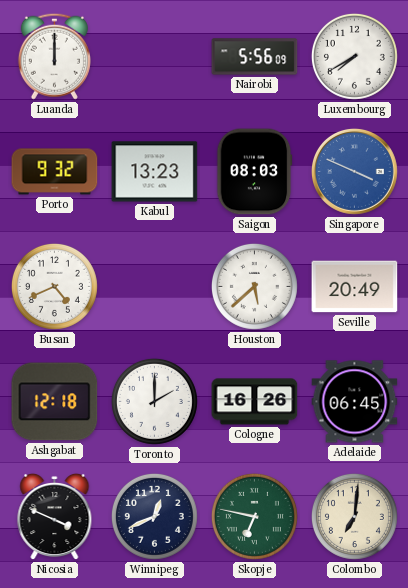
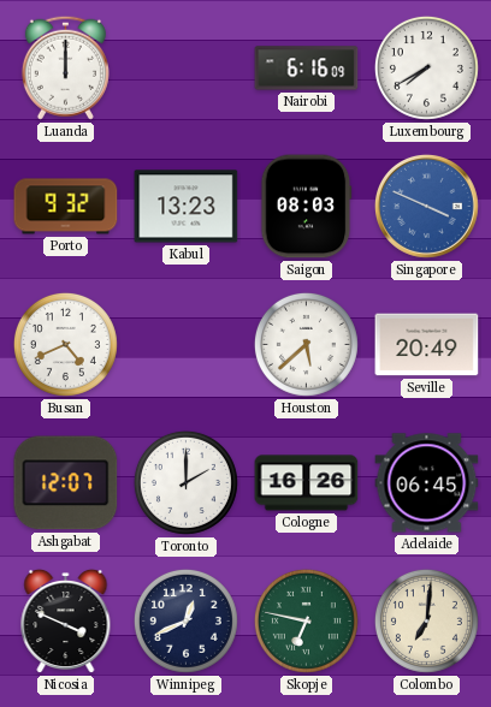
Nairobi: 5:56 -> 6:16
Ashgabat: 12:18 -> 12:07
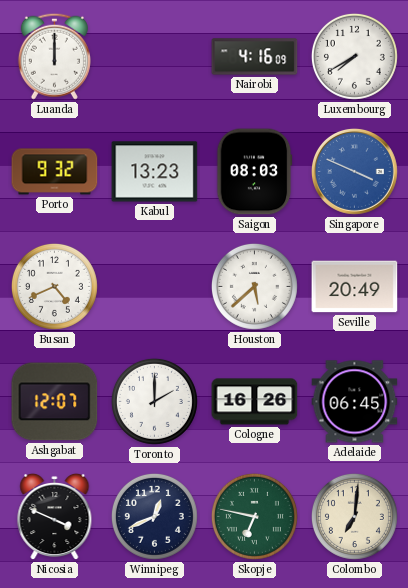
Nairobi: 6:16 -> 4:16
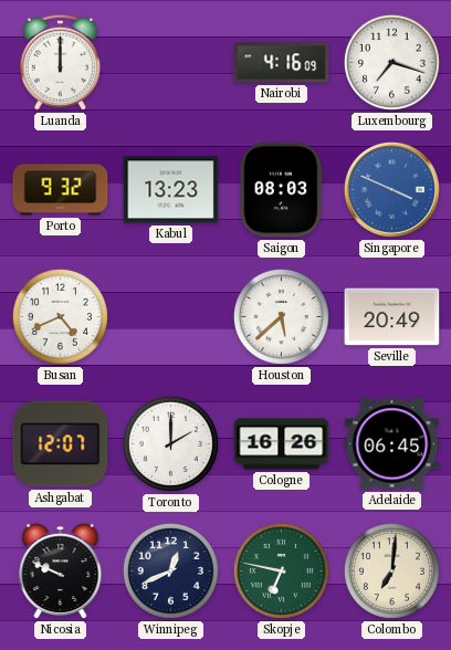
Luxembourg: 7:40 -> 7:18
Nicosia: 3:49 -> 9:49
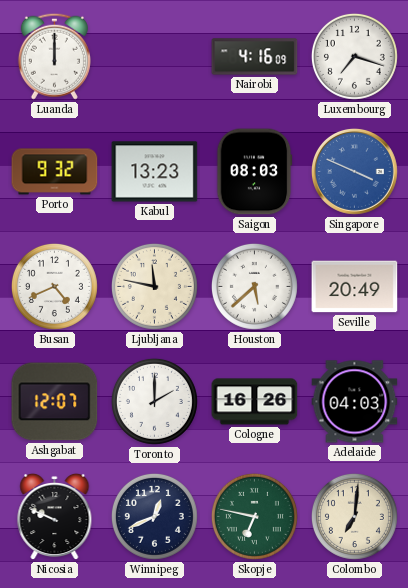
Ljubljana: none -> 11:47
Adelaide: 06:45 -> 04:03
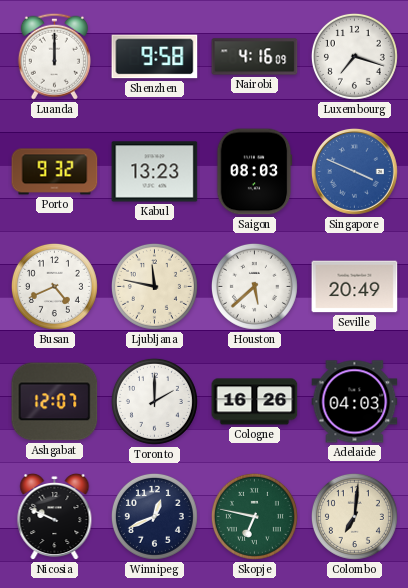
Shenzhen: none -> 9:58
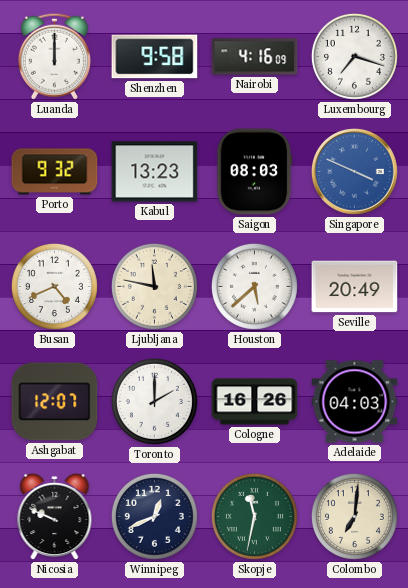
Skopje: 6:47 -> 11:32
